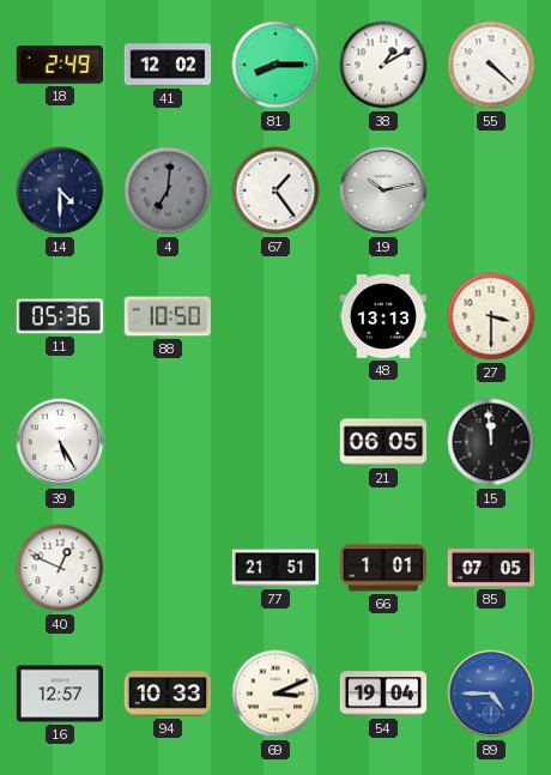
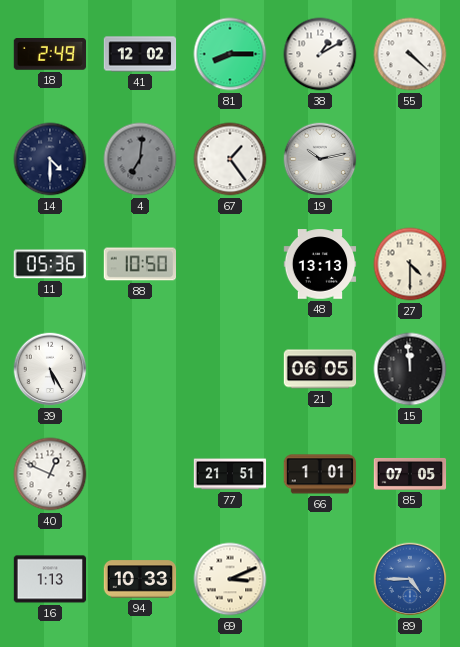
27: 3:30 -> 4:30
16: 12:57 -> 1:13
54: 19:04 -> none
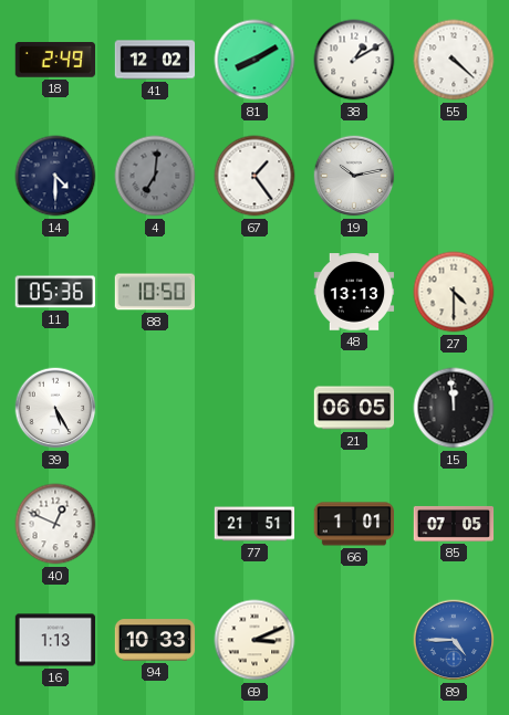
81: 8:15 -> 8:10
